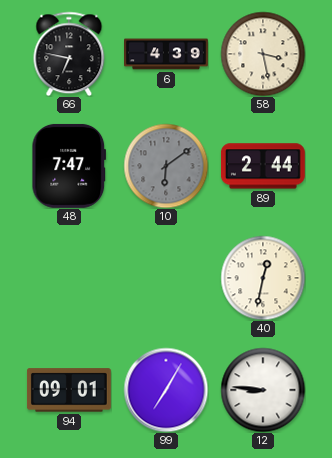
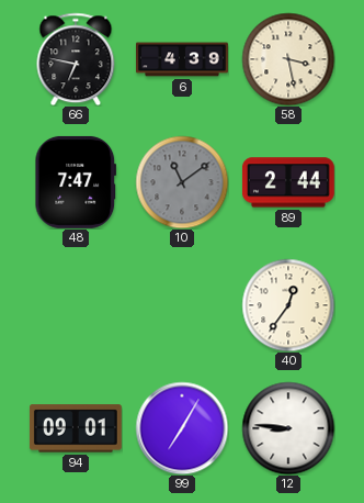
10: 6:09 -> 11:09
40: 12:32 -> 12:36
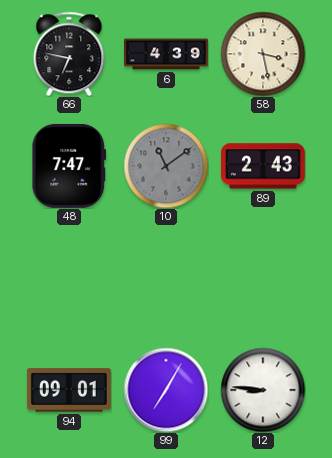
89: 2:44 -> 2:43
40: 12:36 -> none
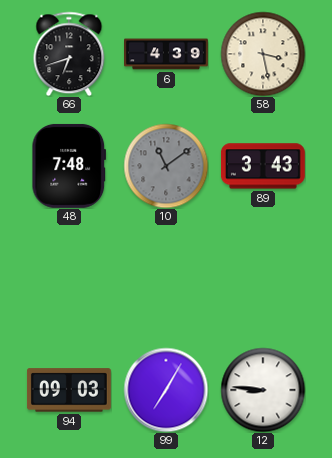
66: 6:47 -> 6:42
48: 7:47 -> 7:48
89: 2:43 -> 3:43
94: 09:01 -> 09:03
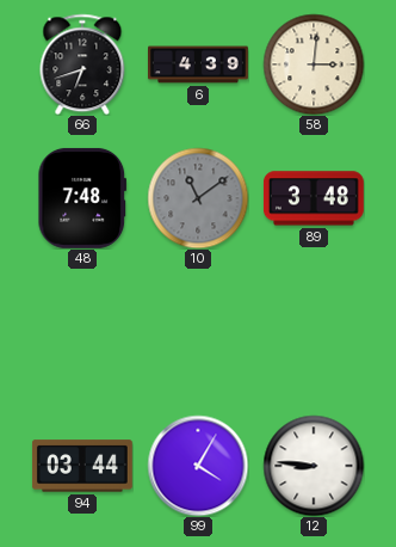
58: 3:28 -> 3:01
89: 3:43 -> 3:48
94: 09:03 -> 03:44
99: 7:05 -> 4:05
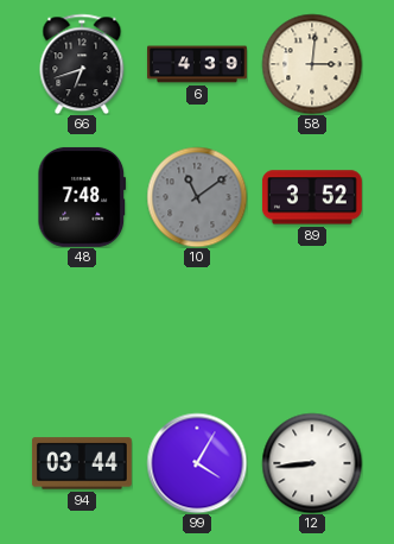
89: 3:48 -> 3:52
12: 8:46 -> 8:44
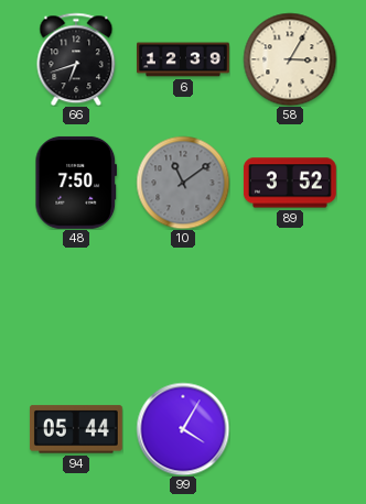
6: 4:39 -> 12:39
58: 3:01 -> 3:05
48: 7:48 -> 7:50
94: 03:44 -> 05:44
12: 8:44 -> none
